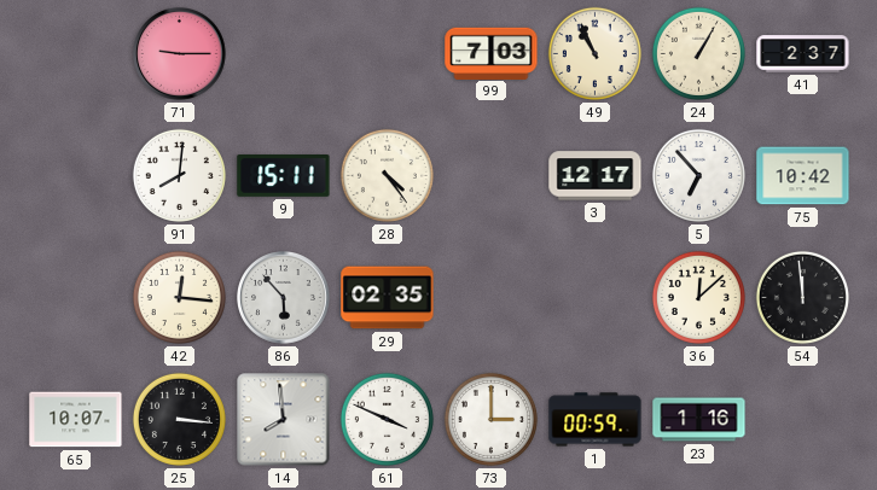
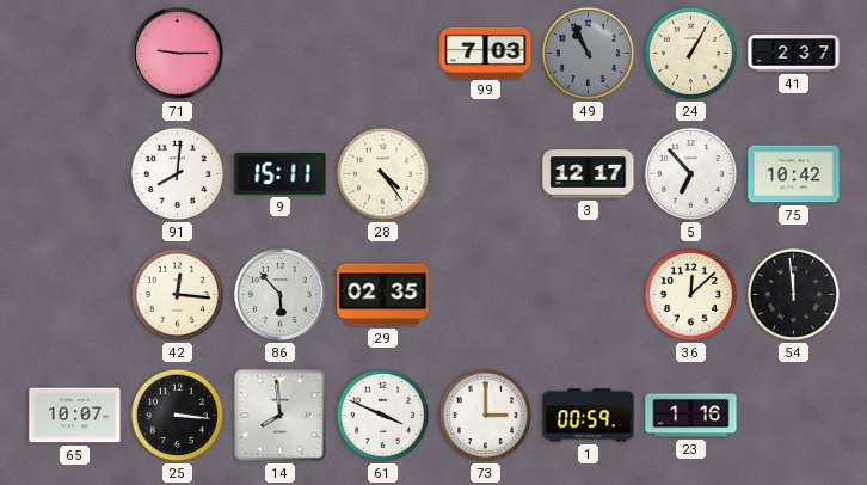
49 dial: cream -> grey
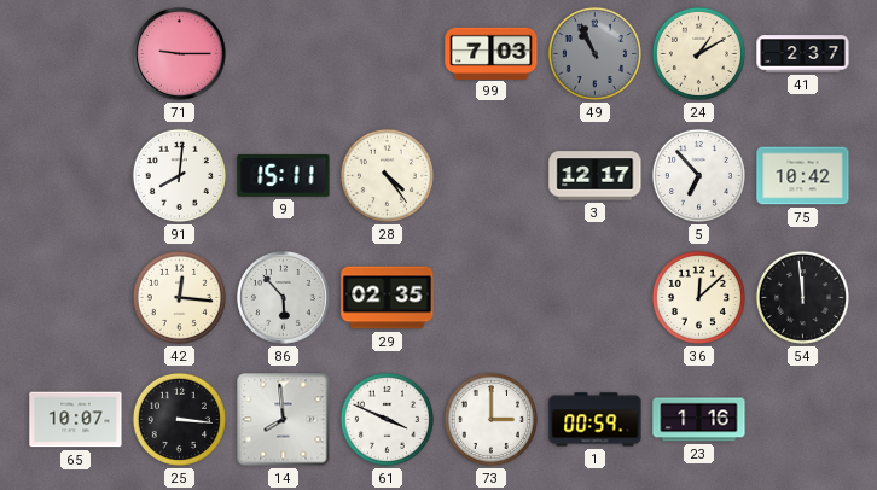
24: 1:05 -> 1:10
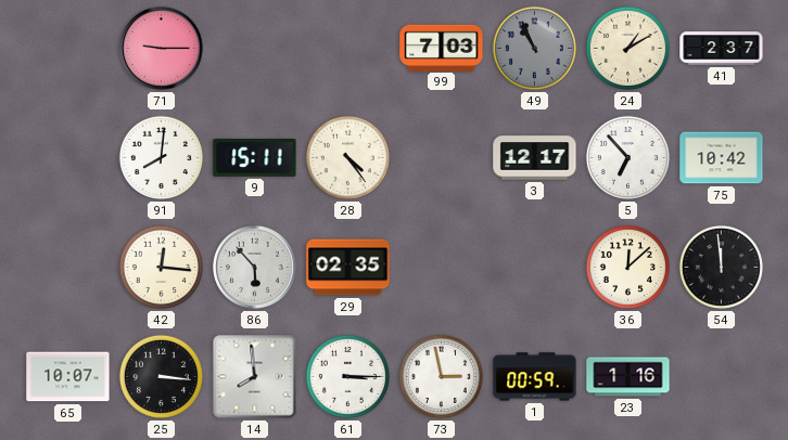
61: 3:49 -> 3:15
73: 3:00 -> 2:58
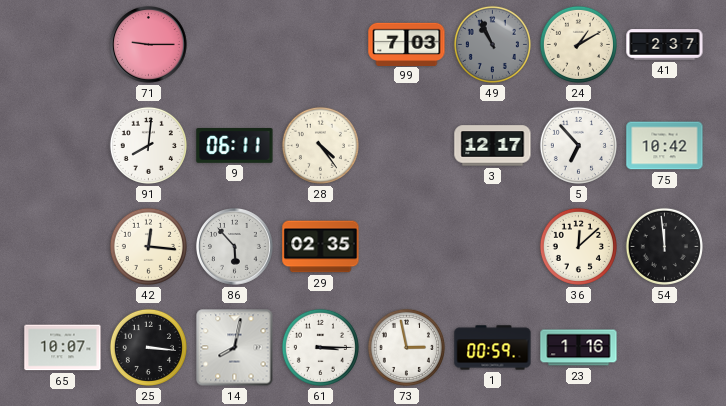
9: 15:11 -> 06:11
14: 7:59 -> 8:02
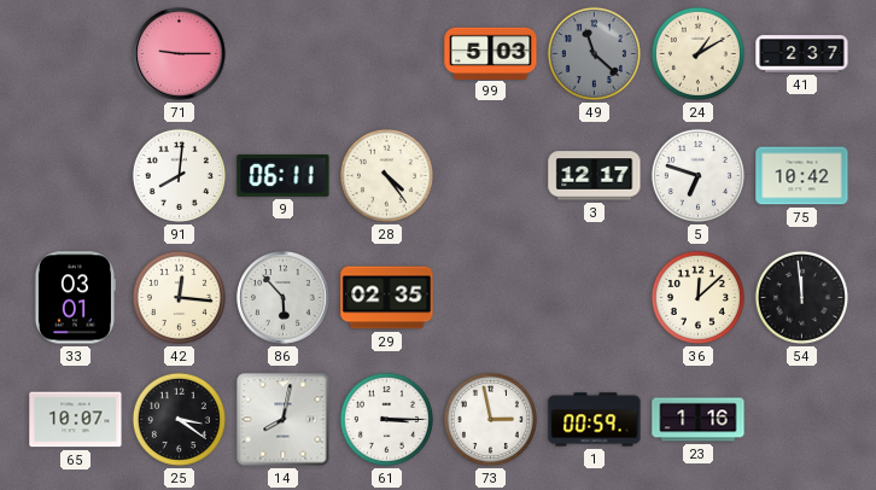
99: 7:03 -> 5:03
49: 10:56 -> 11:22
5: 6:53 -> 6:48
33: none -> 03:01
25: 3:16 -> 3:21
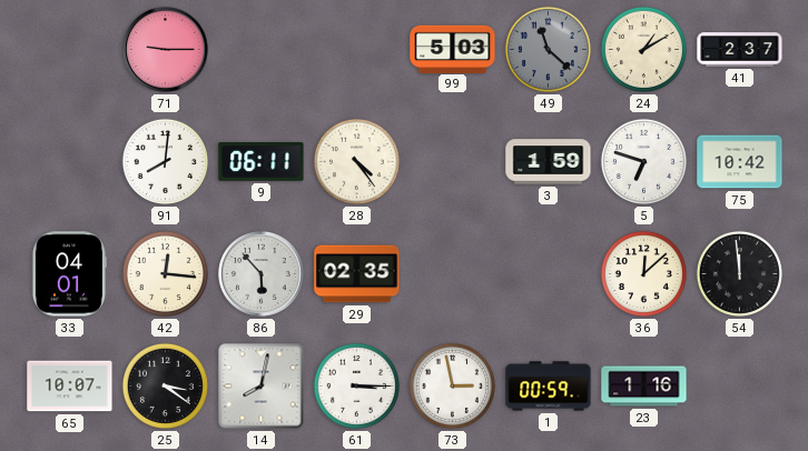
3: 12:17 -> 1:59
33: 03:01 -> 04:01
